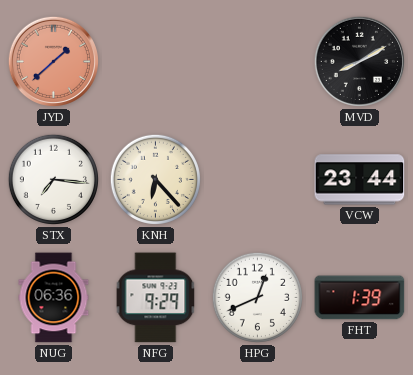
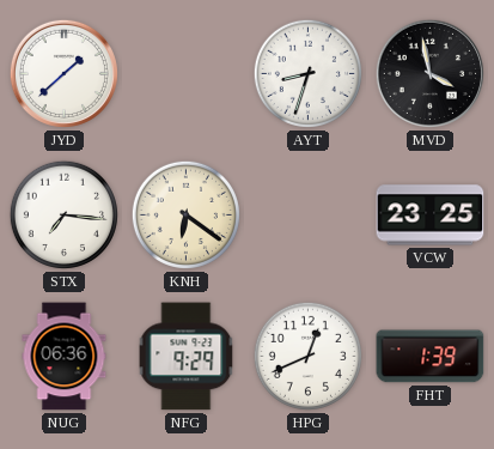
JYD dial: salmon -> white
AYT: none -> 8:33
MVD: 8:10 -> 3:58
KNH: 6:23 -> 6:21
VCW: 23:44 -> 23:25
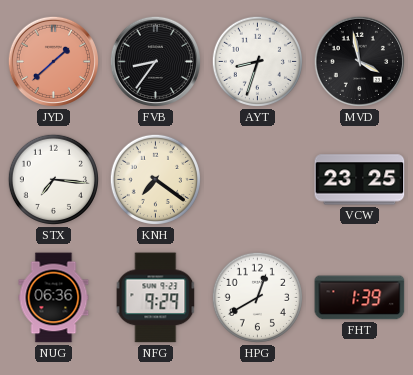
JYD dial: white -> salmon
FVB: none -> 8:36
KNH: 6:21 -> 7:21
HPG: 12:41 -> 12:40
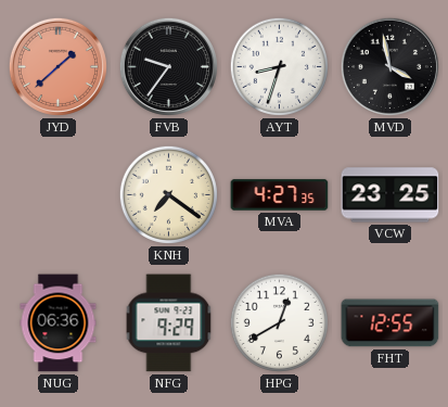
FVB: 8:36 -> 9:36
STX: 7:16 -> none
MVA: none -> 4:27
FHT: 1:39 -> 12:55
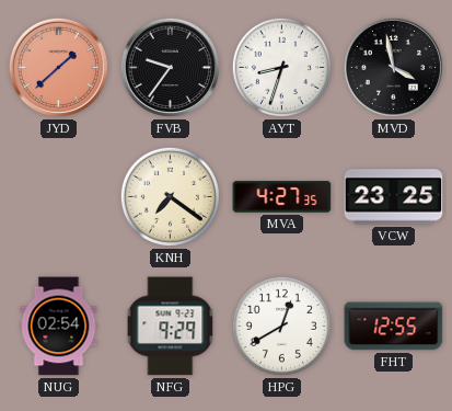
NUG: 06:36 -> 02:54
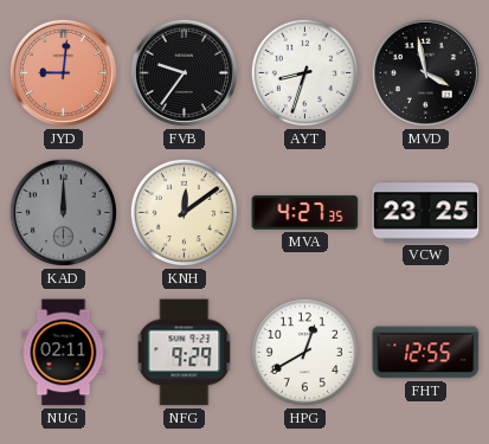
JYD: 1:38 -> 9:01
KAD: none -> 12:00
KNH: 7:21 -> 12:09
NUG: 02:54 -> 02:11
